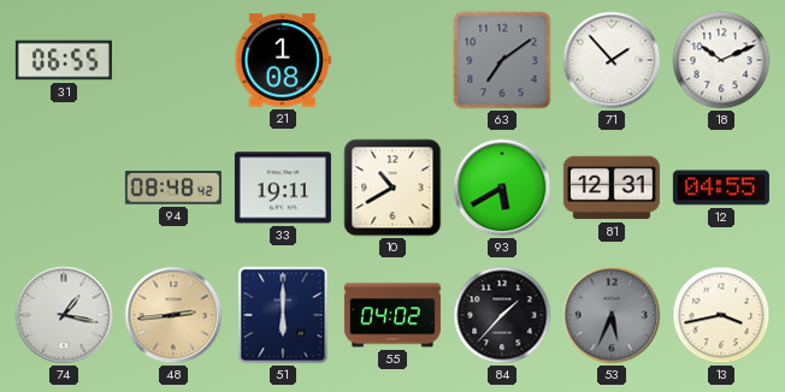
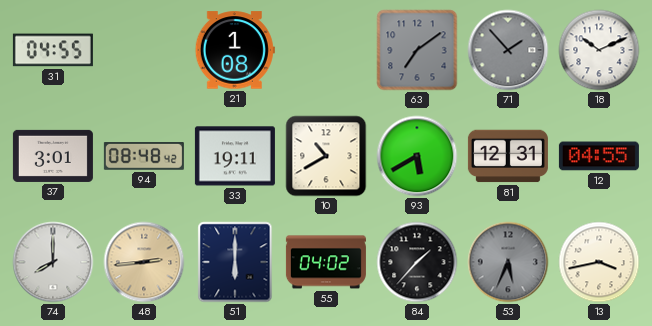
31: 06:55 -> 04:55
71 dial: white -> grey
37: none -> 3:01
74: 1:17 -> 8:00
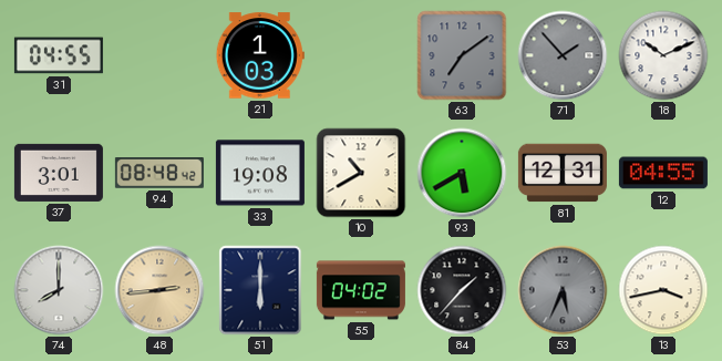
21: 1:08 -> 1:03
33: 19:11 -> 19:08
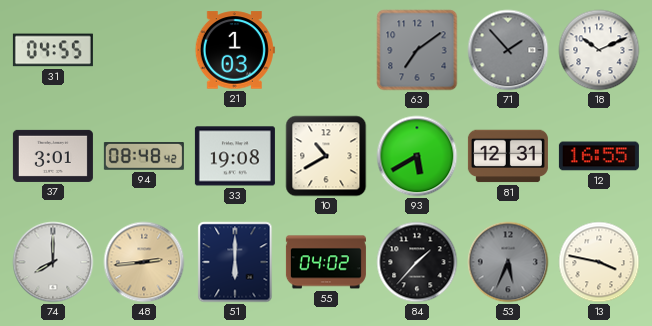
12: 04:55 -> 16:55
13: 3:43 -> 3:47
